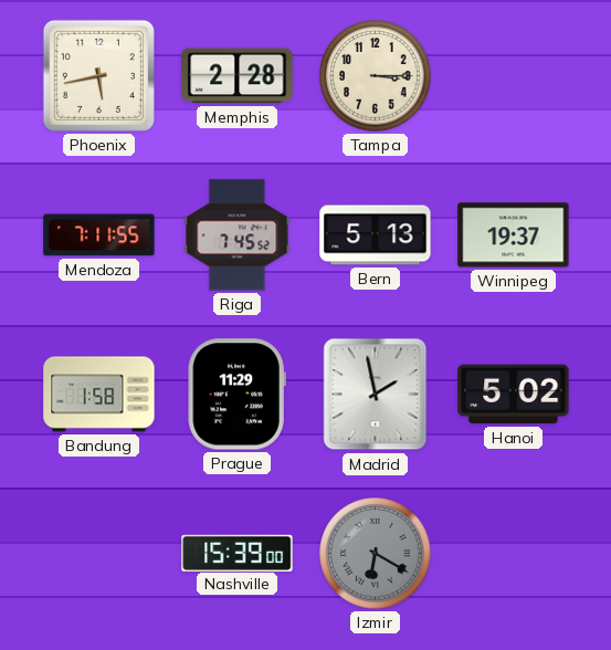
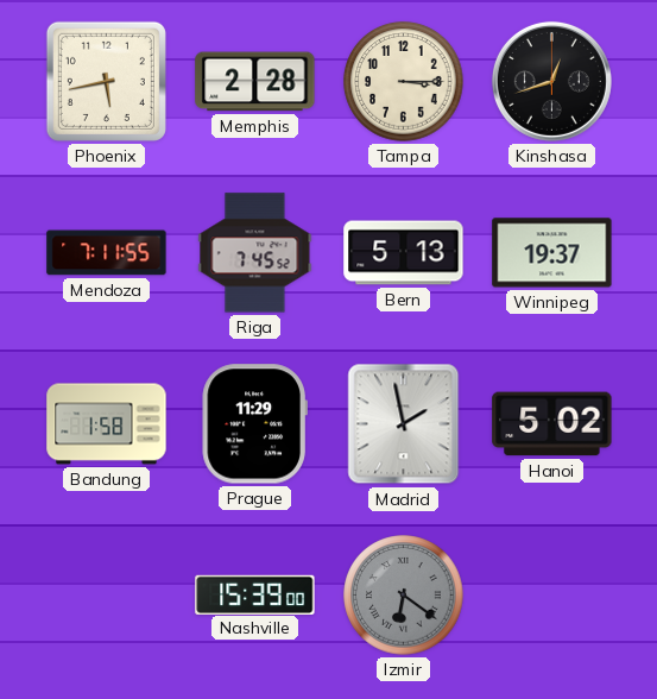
Kinshasa: none -> 12:42
Izmir: 6:20 -> 6:21
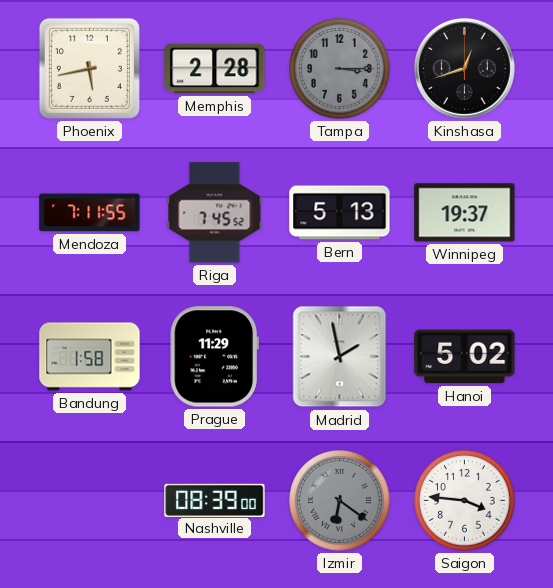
Tampa dial: cream -> grey
Nashville: 15:39 -> 08:39
Saigon: none -> 3:46
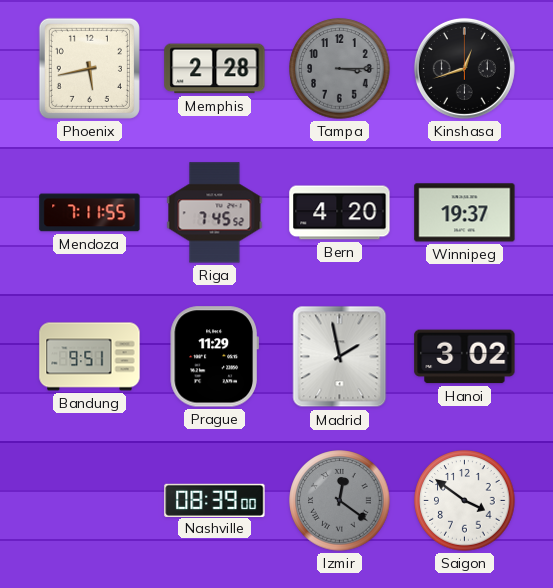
Bern: 5:13 -> 4:20
Bandung: 1:58 -> 9:51
Hanoi: 5:02 -> 3:02
Izmir: 6:21 -> 12:21
Saigon: 3:46 -> 3:51
